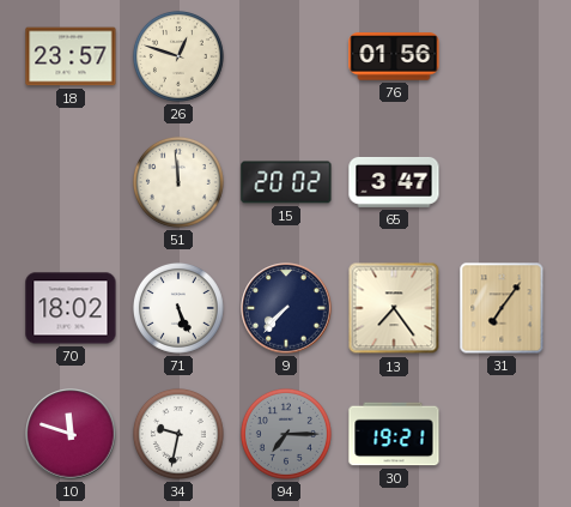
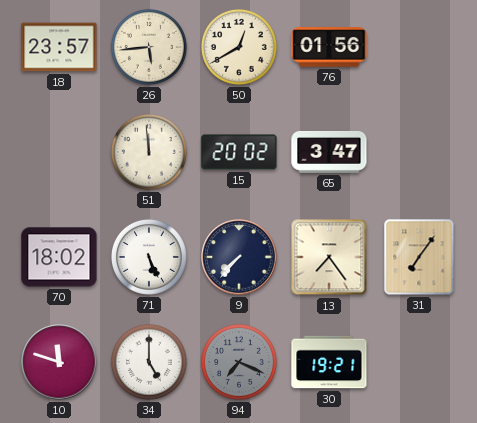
26: 12:48 -> 5:44
50: none -> 12:40
34: 9:32 -> 5:00
94: 7:15 -> 7:19
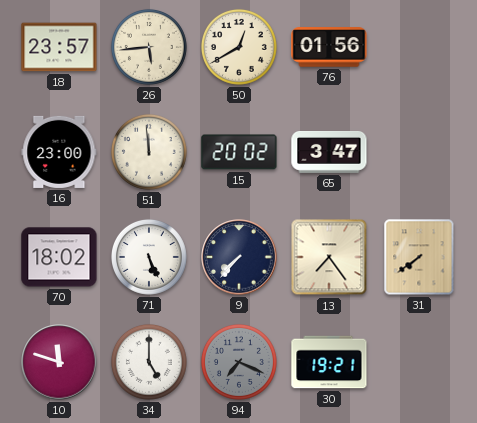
16: none -> 23:00
31: 7:06 -> 7:39
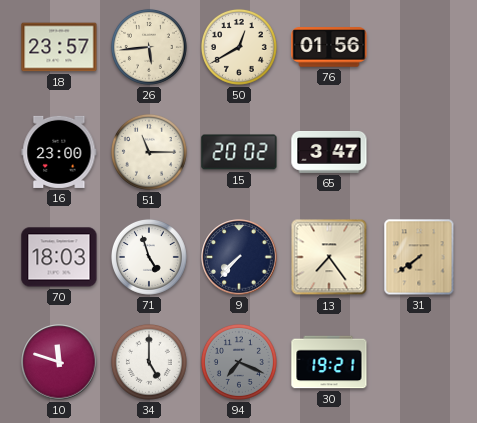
51: 11:59 -> 11:15
70: 18:02 -> 18:03
71: 5:26 -> 4:57
